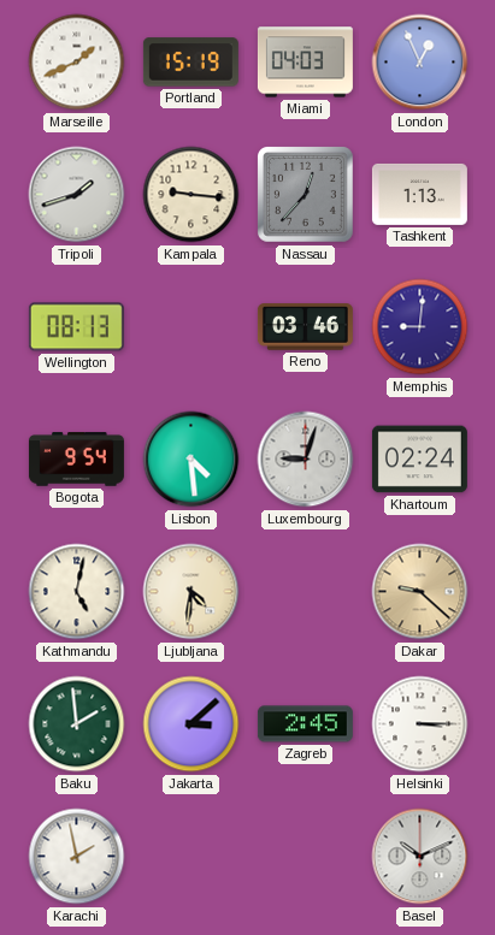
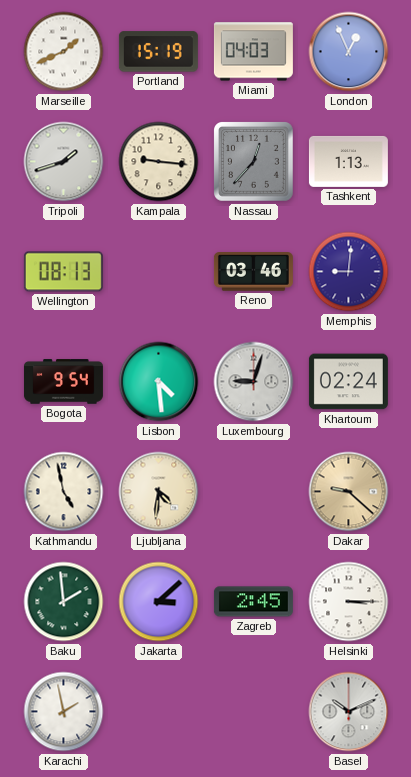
Kathmandu: 5:02 -> 4:58
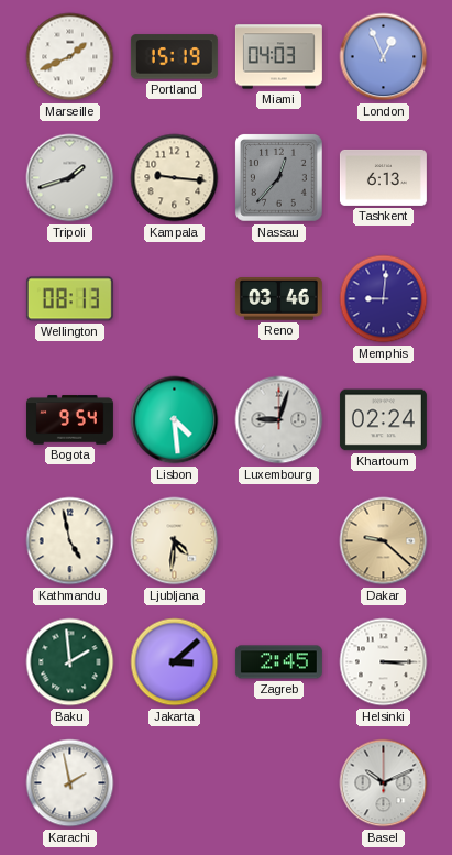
Tashkent: 1:13 -> 6:13
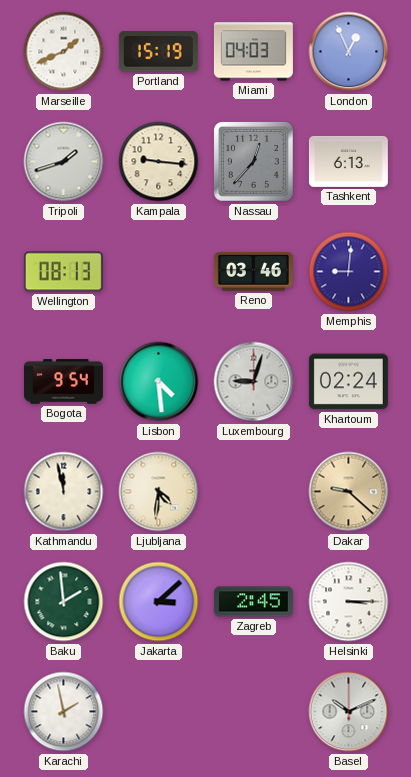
Kathmandu: 4:58 -> 11:58
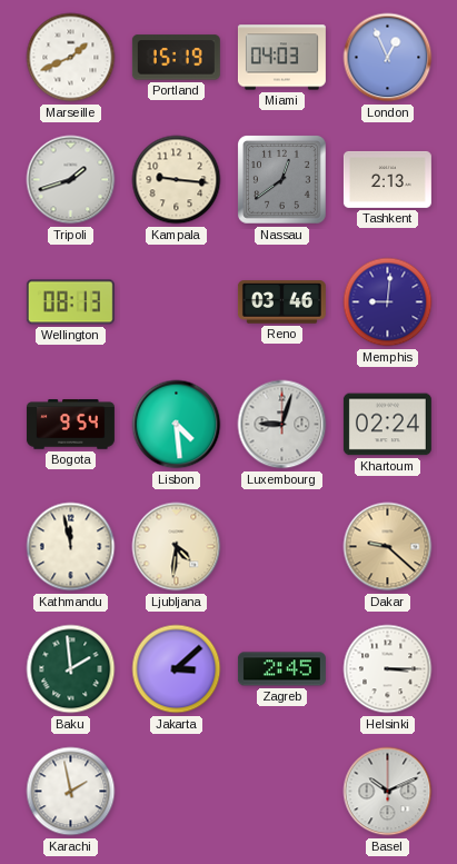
Nassau: 12:37 -> 12:39
Tashkent: 6:13 -> 2:13
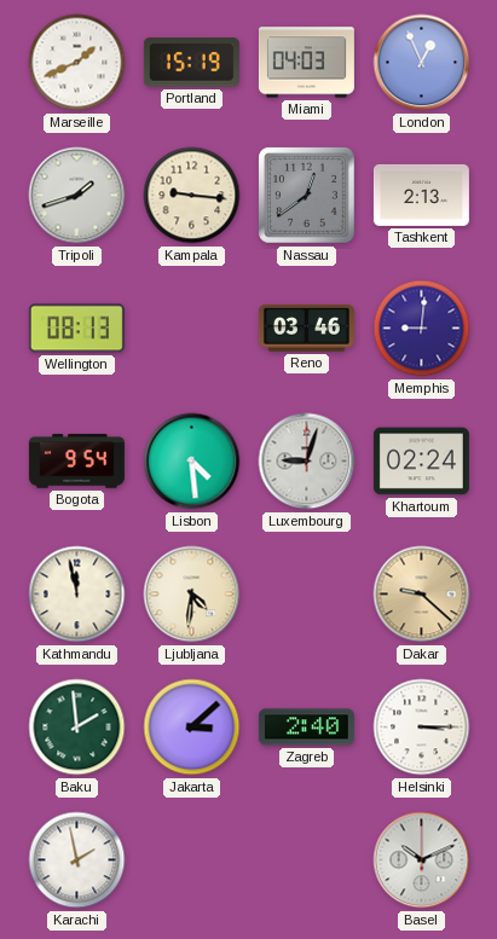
Zagreb: 2:45 -> 2:40
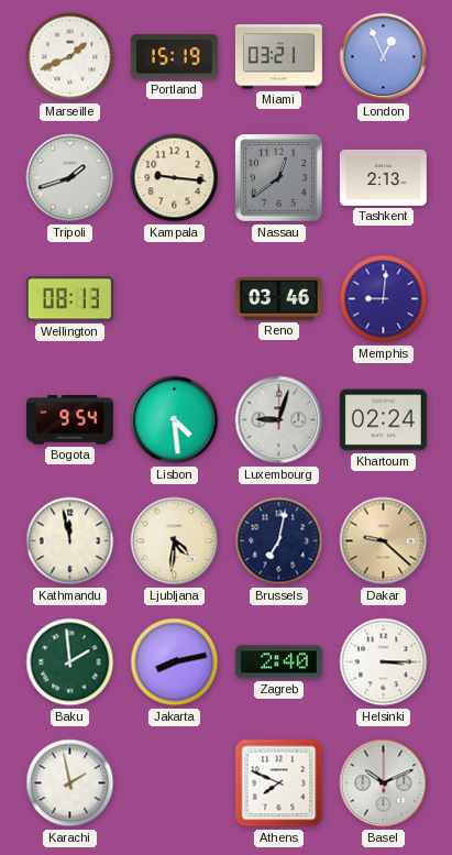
Miami: 04:03 -> 03:21
Brussels: none -> 7:02
Jakarta: 3:08 -> 8:13
Athens: none -> 7:49
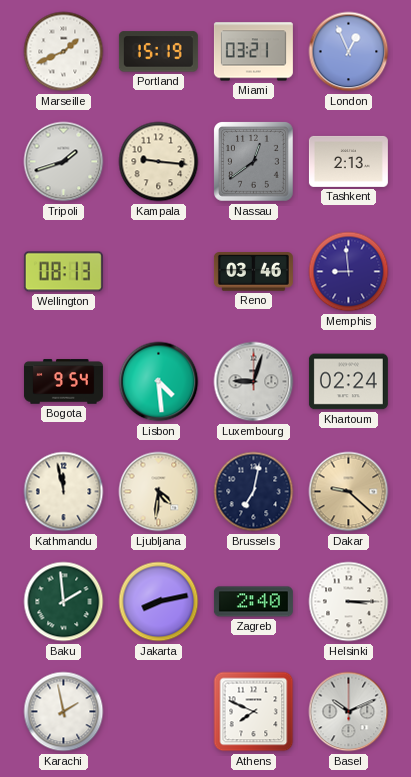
Memphis: 9:01 -> 8:59
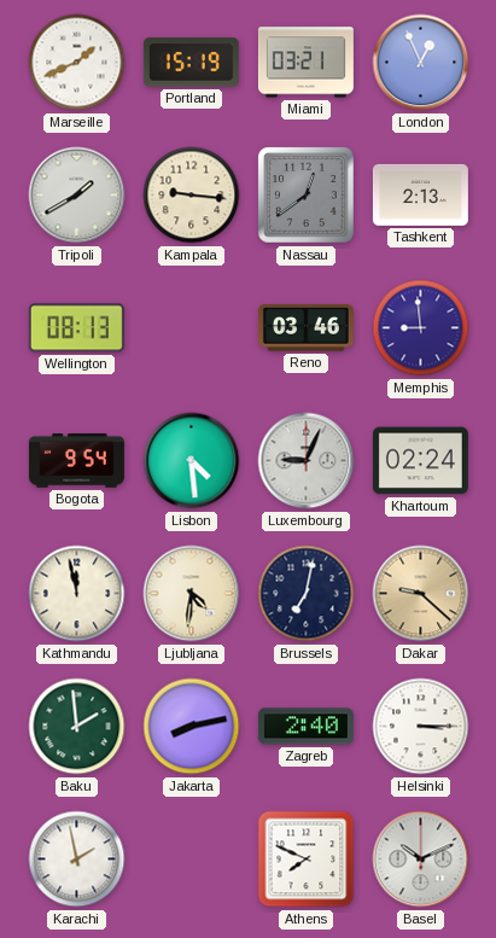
Tripoli: 1:42 -> 1:40
Luxembourg: 9:03 -> 9:04
